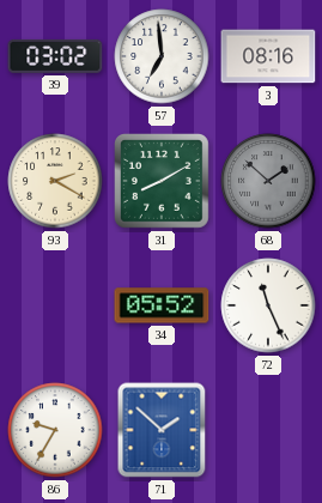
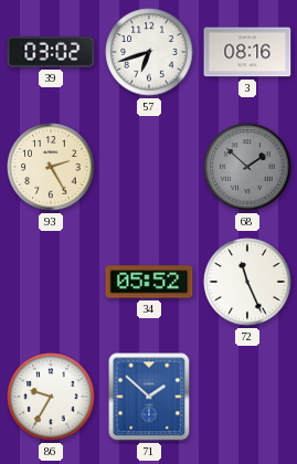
57: 6:59 -> 6:42
93: 2:20 -> 2:25
31: 8:10 -> none
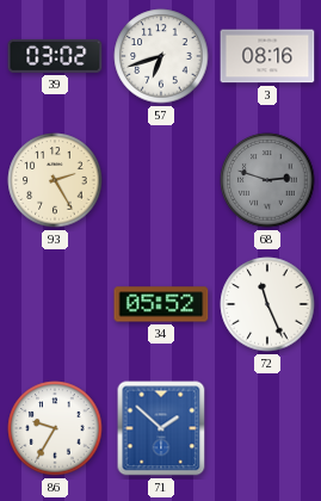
68: 1:52 -> 2:48
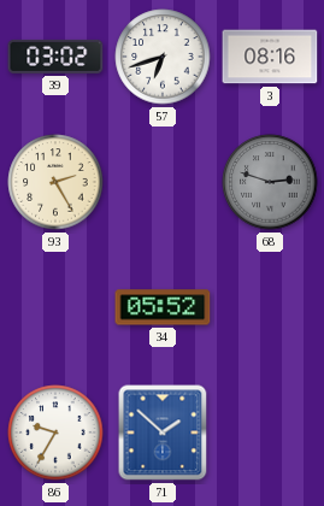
72: 11:26 -> none
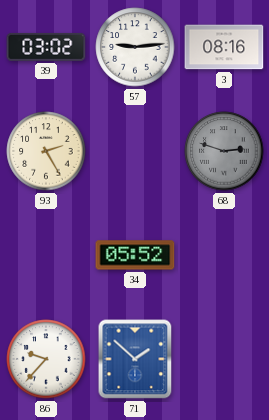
57: 6:42 -> 9:14
86: 9:35 -> 9:37
